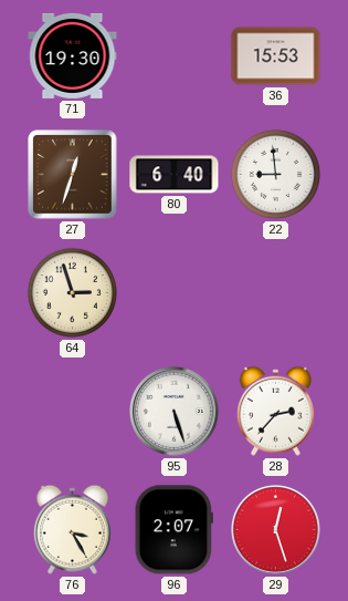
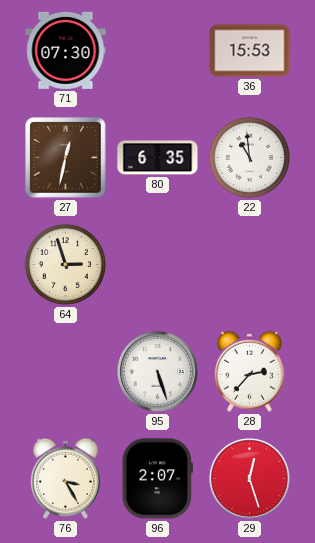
71: 19:30 -> 07:30
27: 12:33 -> 12:32
80: 6:40 -> 6:35
22: 8:59 -> 10:59
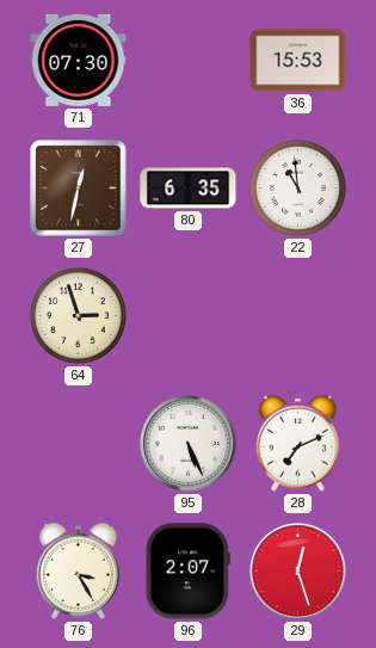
95: 5:27 -> 5:26
28: 2:37 -> 7:11
